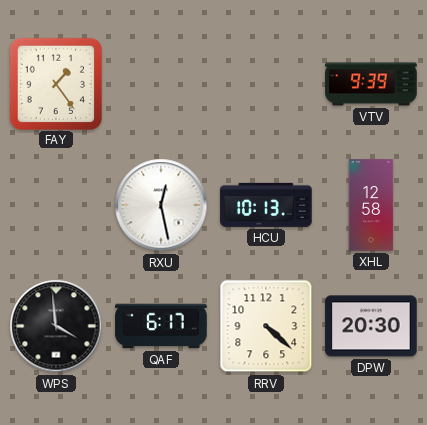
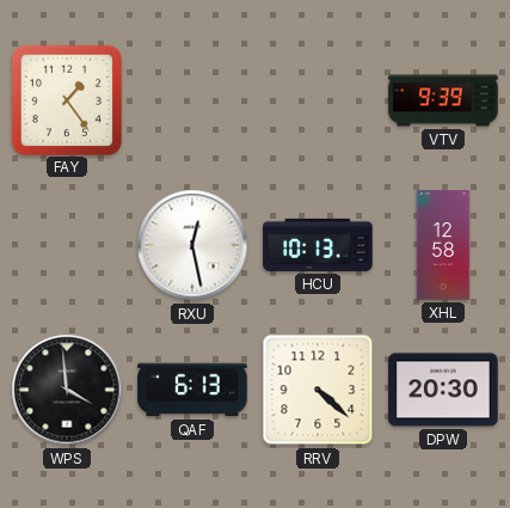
QAF: 6:17 -> 6:13
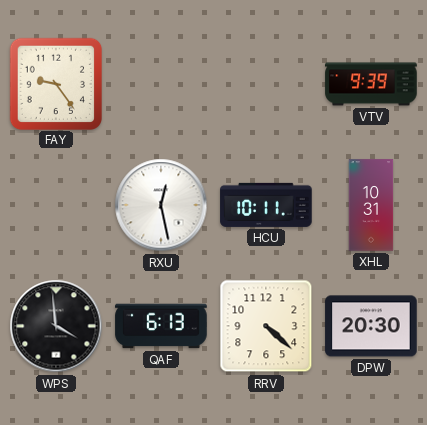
FAY: 1:24 -> 9:24
HCU: 10:13 -> 10:11
XHL: 12:58 -> 10:31
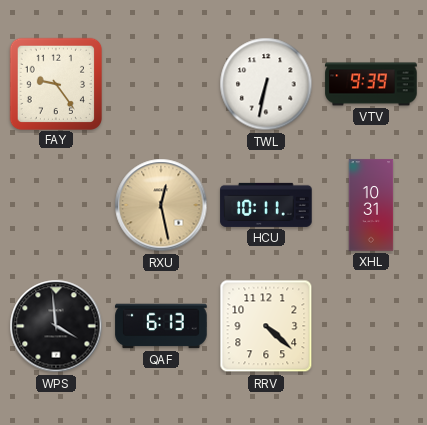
TWL: none -> 6:32
RXU dial: white -> champagne
DPW: 20:30 -> none
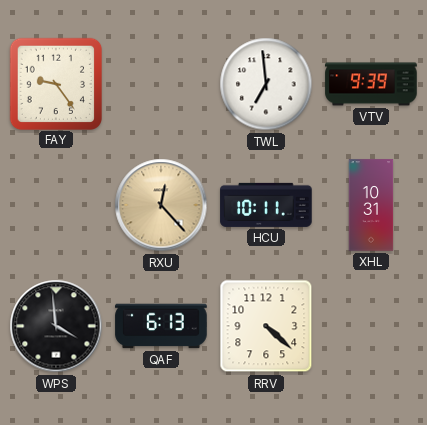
TWL: 6:32 -> 6:59
RXU: 12:28 -> 12:23
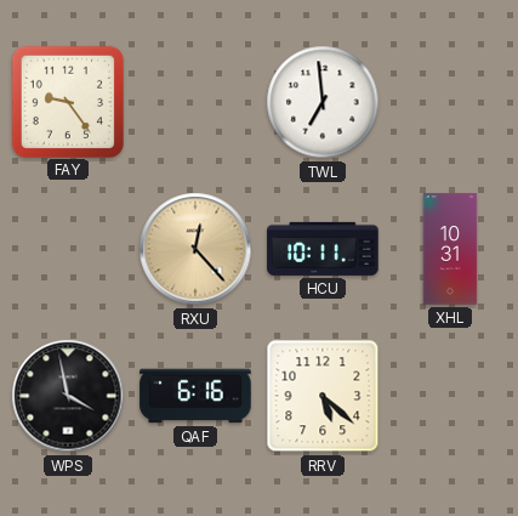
VTV: 9:39 -> none
WPS: 3:59 -> 3:58
QAF: 6:13 -> 6:16
RRV: 4:22 -> 5:22
